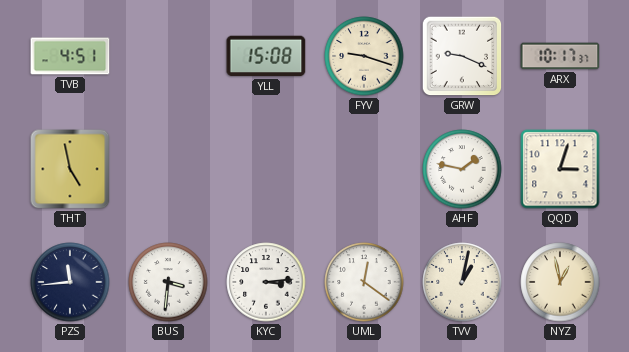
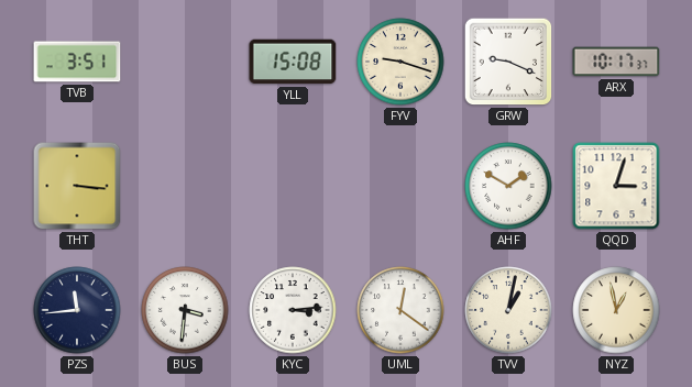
TVB: 4:51 -> 3:51
THT: 4:58 -> 3:16
AHF: 1:47 -> 1:50
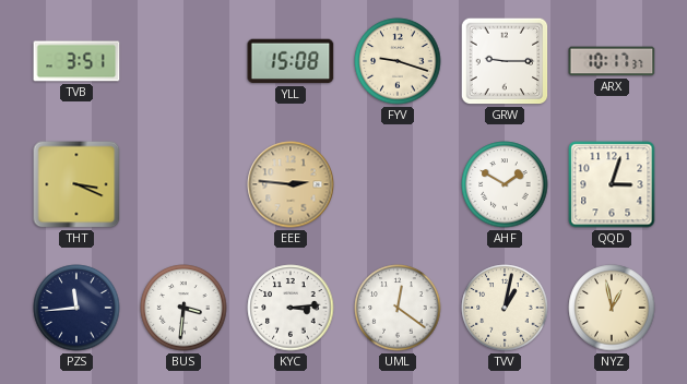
GRW: 9:19 -> 9:15
THT: 3:16 -> 3:19
EEE: none -> 2:46
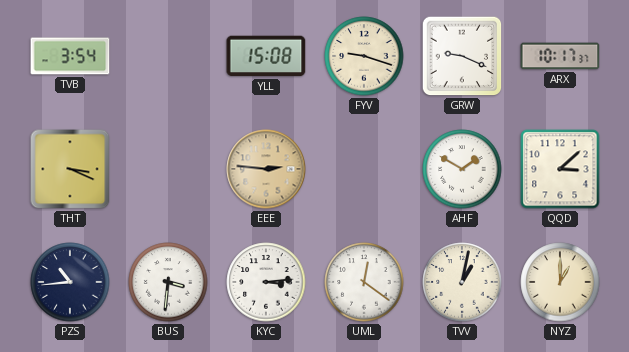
TVB: 3:51 -> 3:54
GRW: 9:15 -> 9:19
QQD: 3:03 -> 3:08
PZS: 11:44 -> 10:44
NYZ: 12:58 -> 1:00
